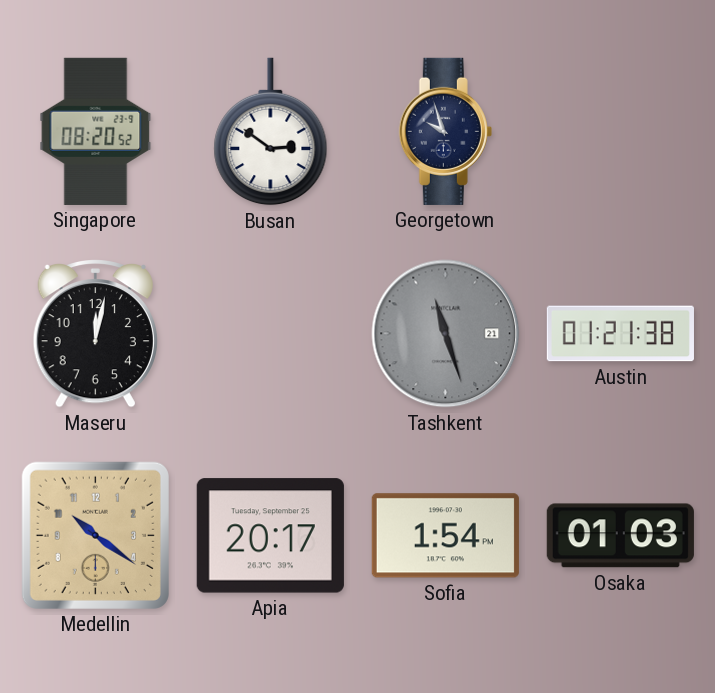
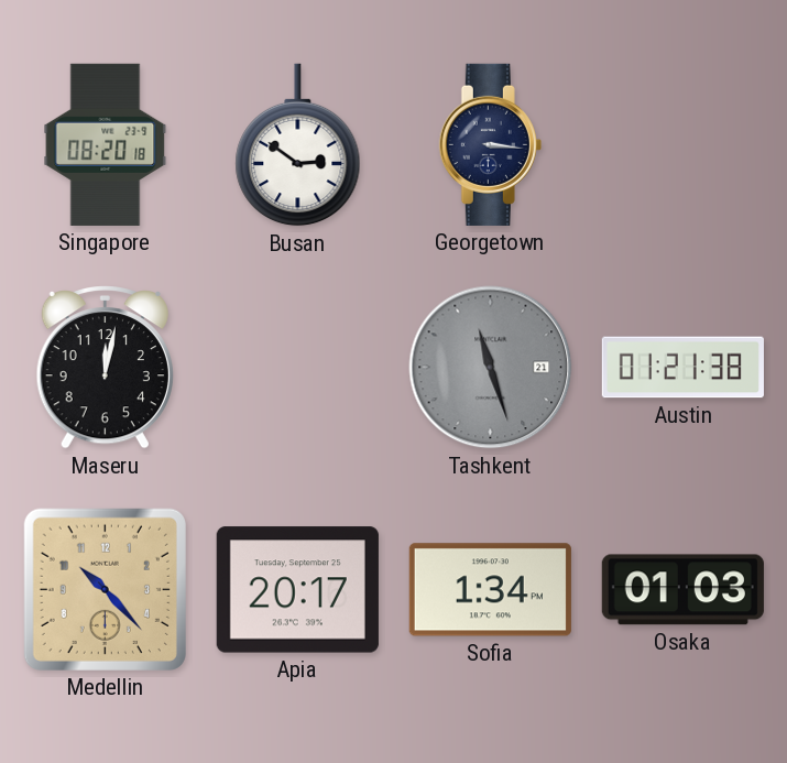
Singapore: 08:20:52 -> 08:20:18
Georgetown: 9:57 -> 3:16
Medellin: 10:21 -> 10:23
Sofia: 1:54 -> 1:34
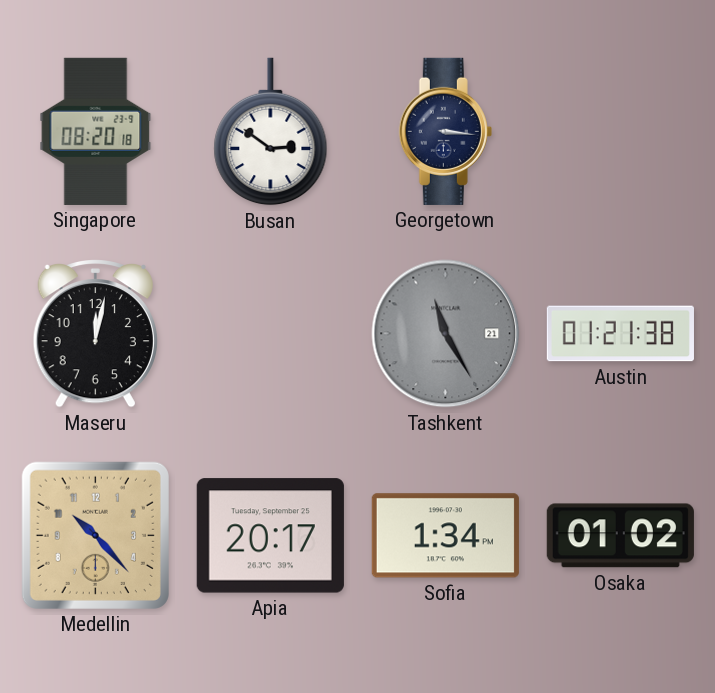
Tashkent: 11:27 -> 11:25
Osaka: 01:03 -> 01:02
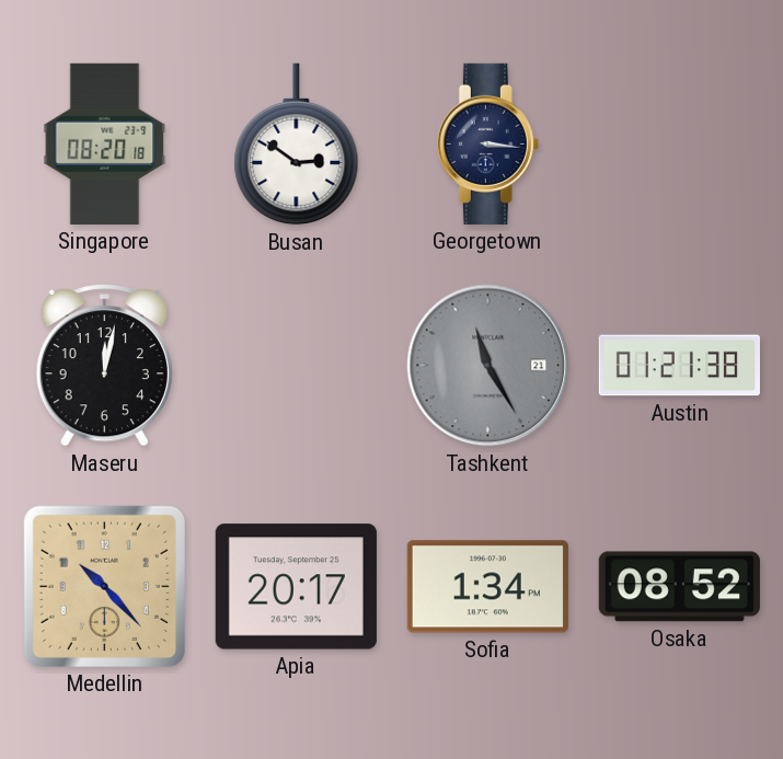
Osaka: 01:02 -> 08:52
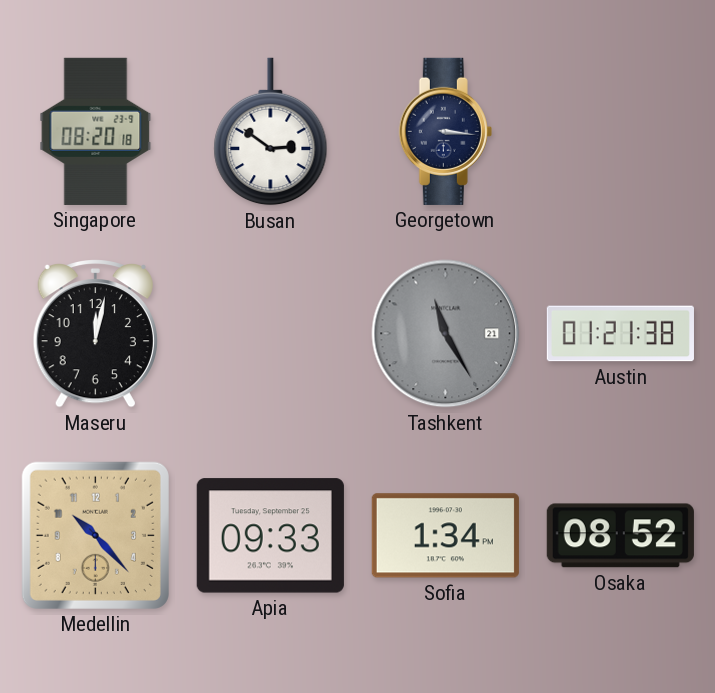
Apia: 20:17 -> 09:33
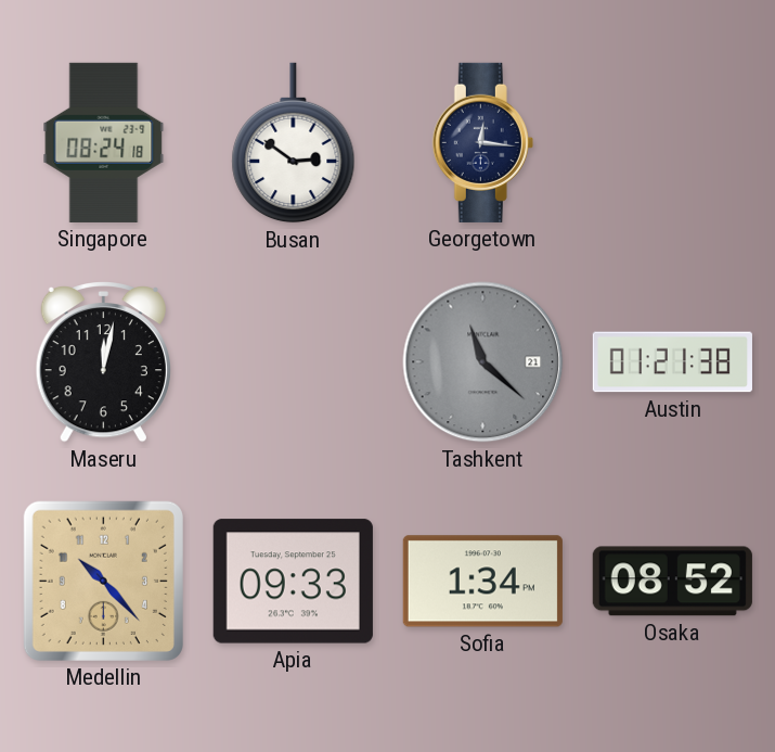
Singapore: 08:20 -> 08:24
Georgetown: 3:16 -> 12:16
Tashkent: 11:25 -> 11:22
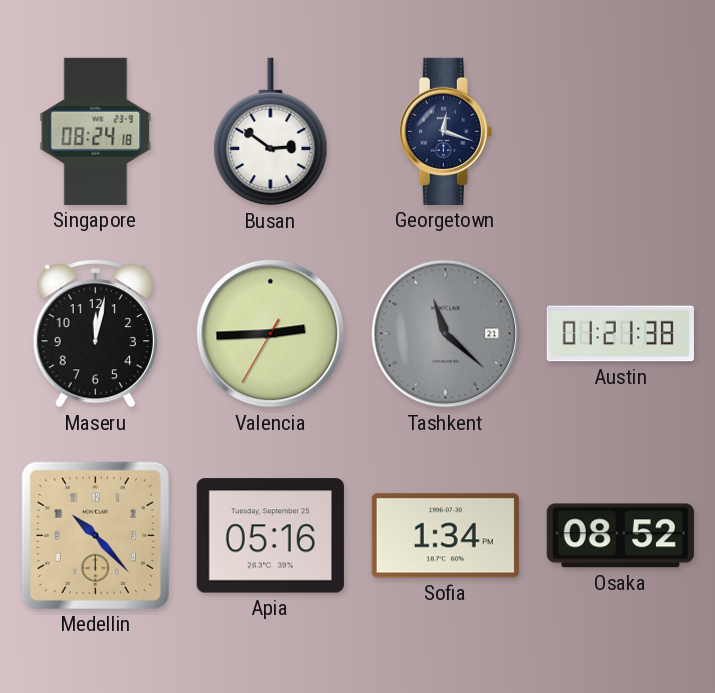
Georgetown: 12:16 -> 12:18
Valencia: none -> 2:44
Apia: 09:33 -> 05:16
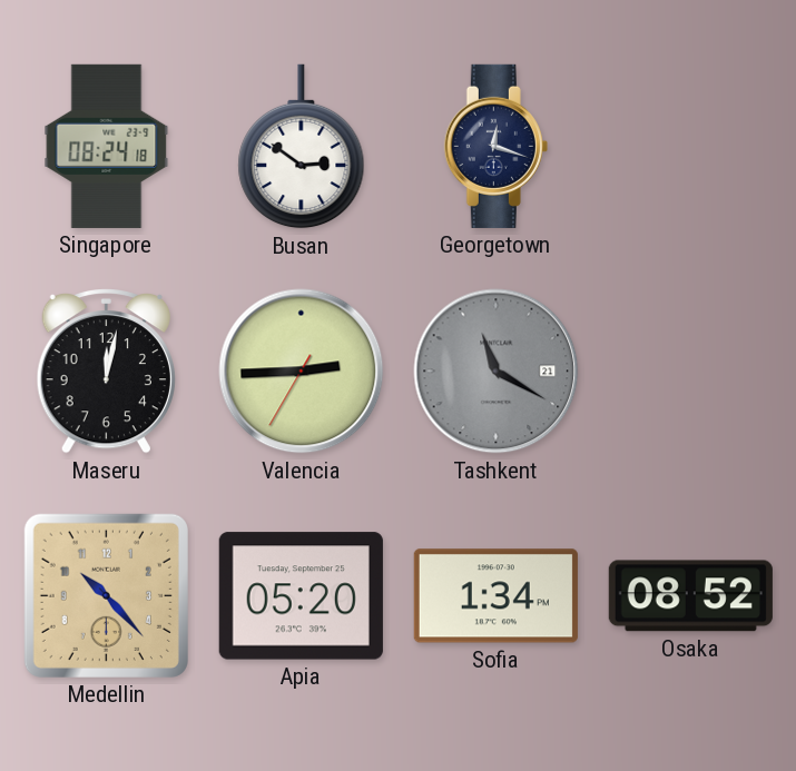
Tashkent: 11:22 -> 11:20
Austin: 01:21 -> none
Apia: 05:16 -> 05:20
